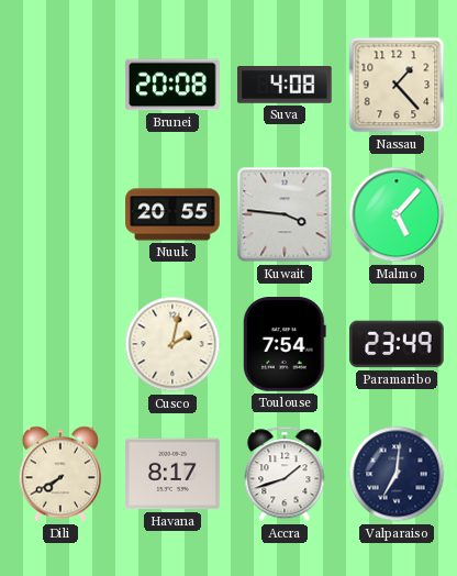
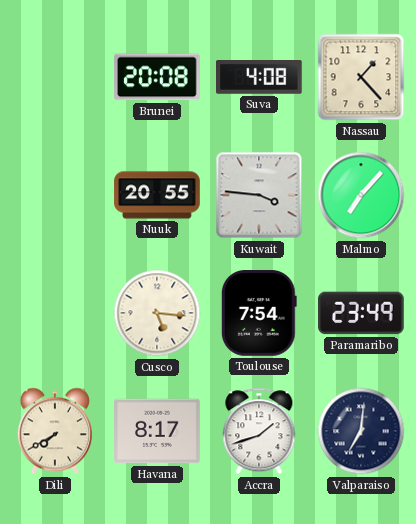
Malmo: 5:07 -> 7:07
Cusco: 2:02 -> 5:16
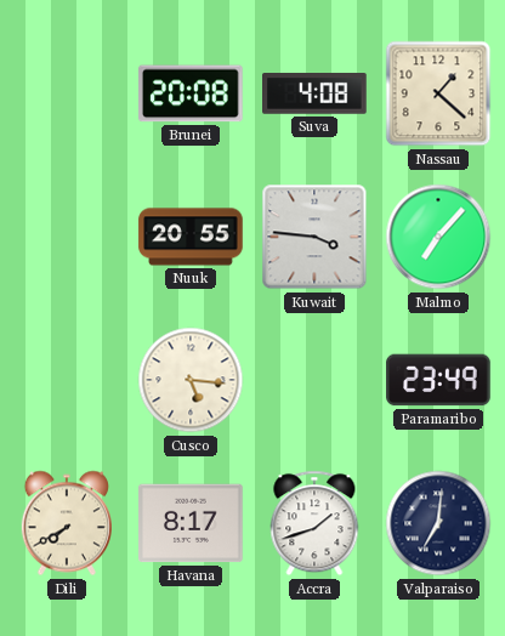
Nassau: 1:23 -> 1:22
Toulouse: 7:54 -> none
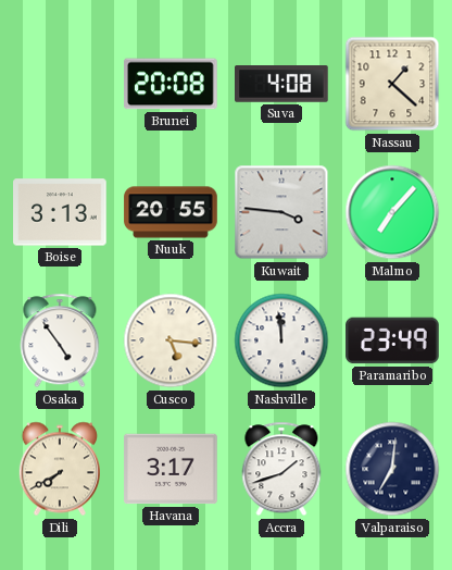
Boise: none -> 3:13
Osaka: none -> 4:54
Nashville: none -> 11:59
Havana: 8:17 -> 3:17
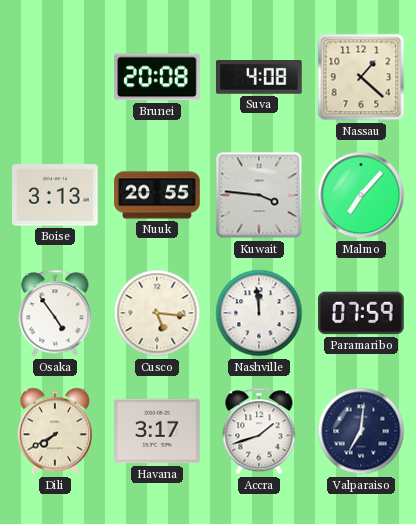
Paramaribo: 23:49 -> 07:59
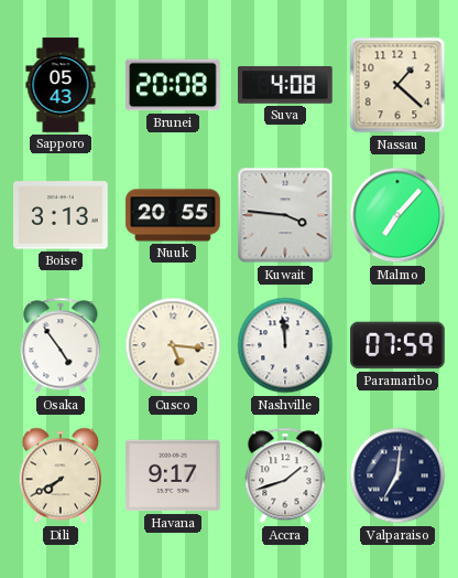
Sapporo: none -> 05:43
Havana: 3:17 -> 9:17
